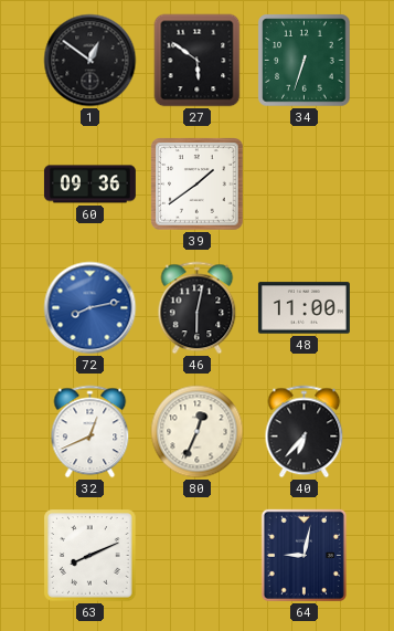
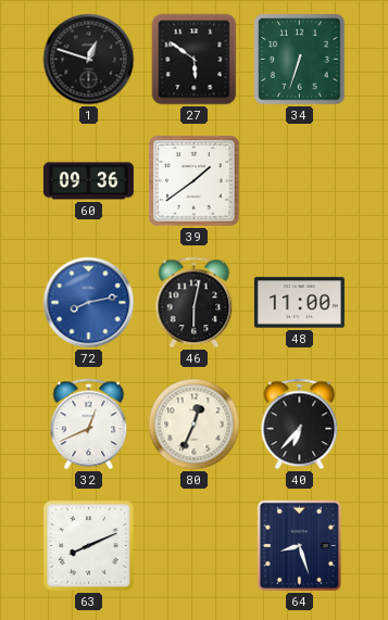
1: 12:51 -> 12:48
64: 9:02 -> 8:27
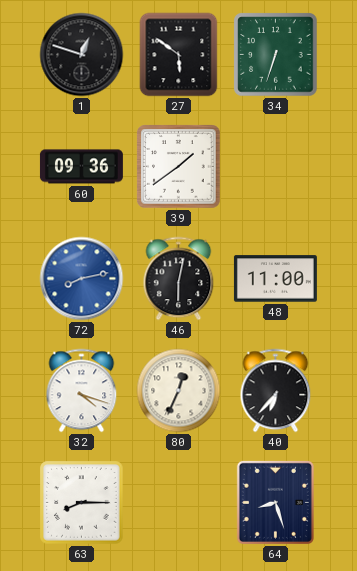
32: 12:41 -> 4:18
63: 8:11 -> 8:15
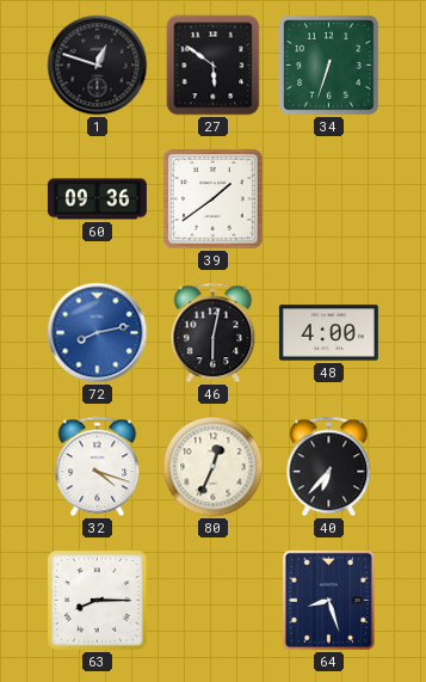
48: 11:00 -> 4:00
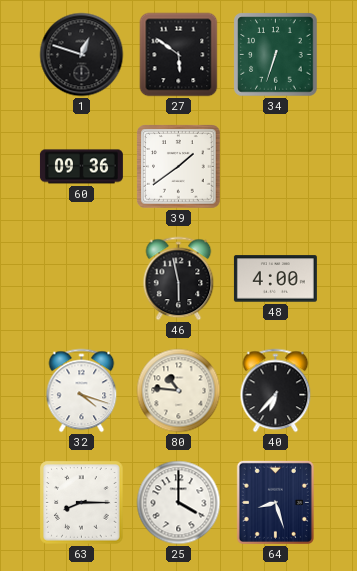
72: 8:13 -> none
46: 6:02 -> 5:58
80: 12:34 -> 10:46
25: none -> 4:00
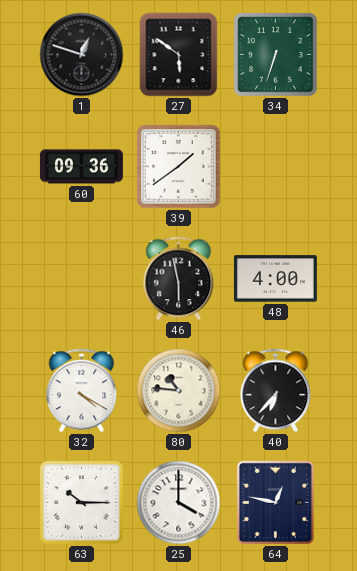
32: 4:18 -> 4:20
63: 8:15 -> 10:15
64: 8:27 -> 12:47
